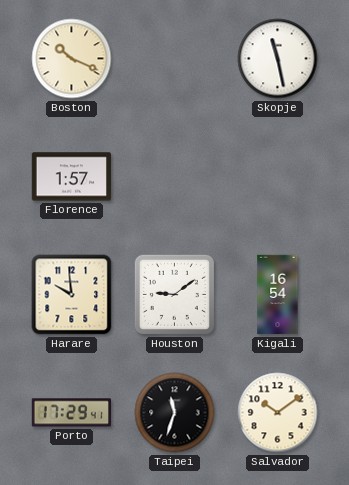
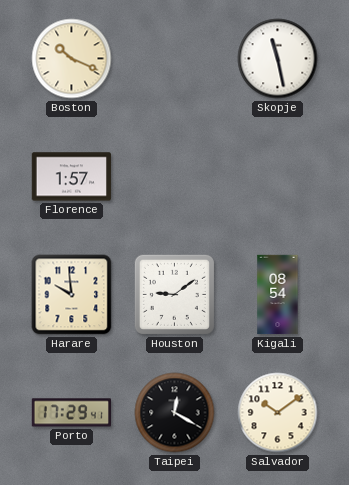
Kigali: 16:54 -> 08:54
Taipei: 11:33 -> 12:20
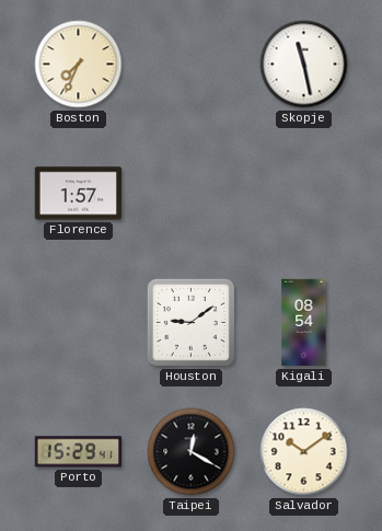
Boston: 10:19 -> 7:34
Harare: 9:59 -> none
Porto: 17:29 -> 15:29
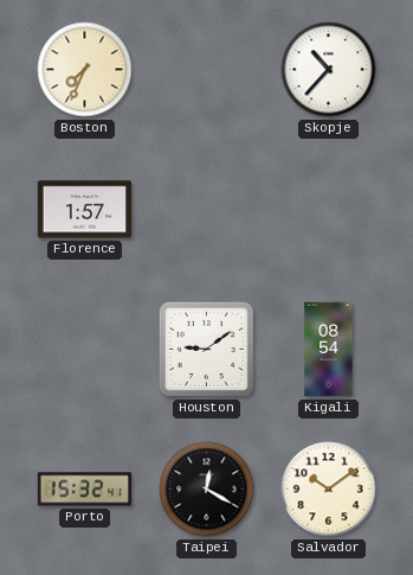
Skopje: 11:28 -> 10:37
Porto: 15:29 -> 15:32
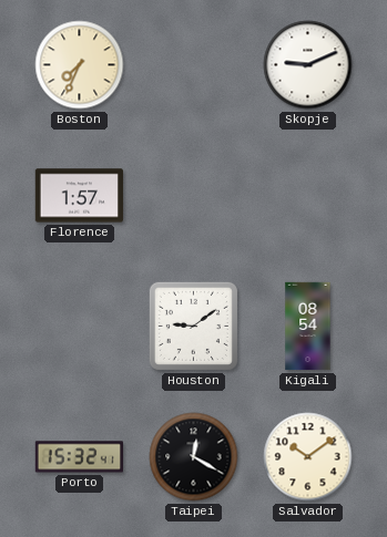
Skopje: 10:37 -> 9:11
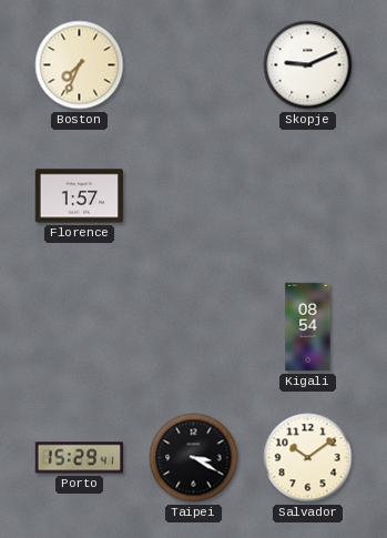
Houston: 9:09 -> none
Porto: 15:32 -> 15:29
Taipei: 12:20 -> 3:20
